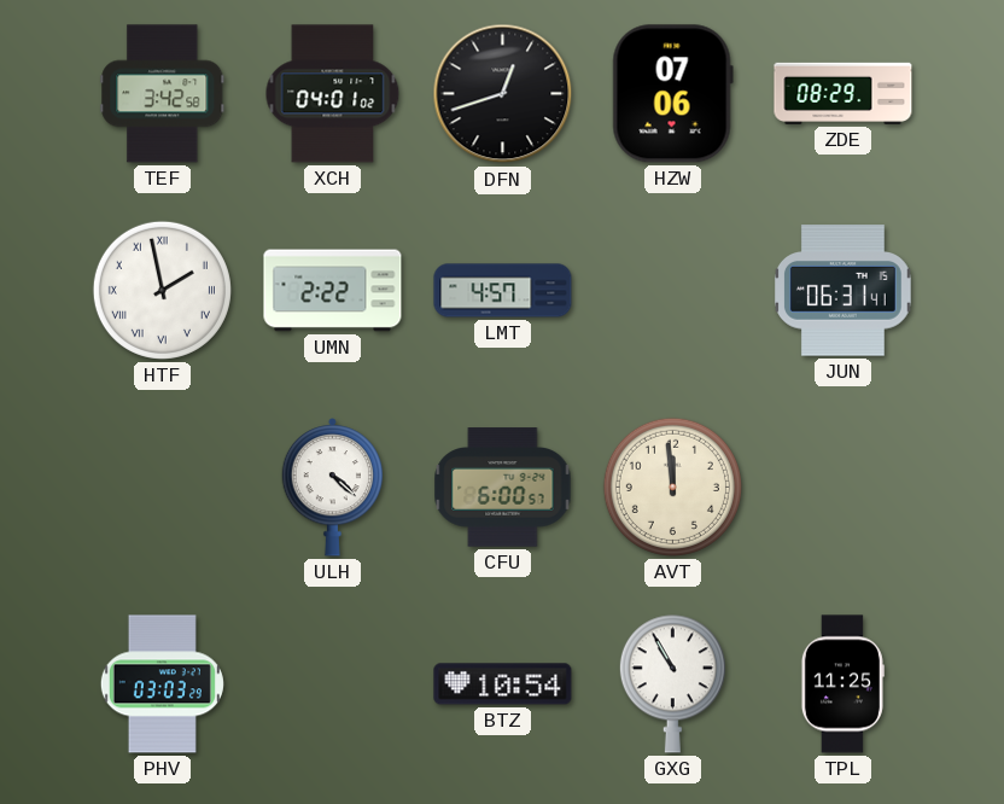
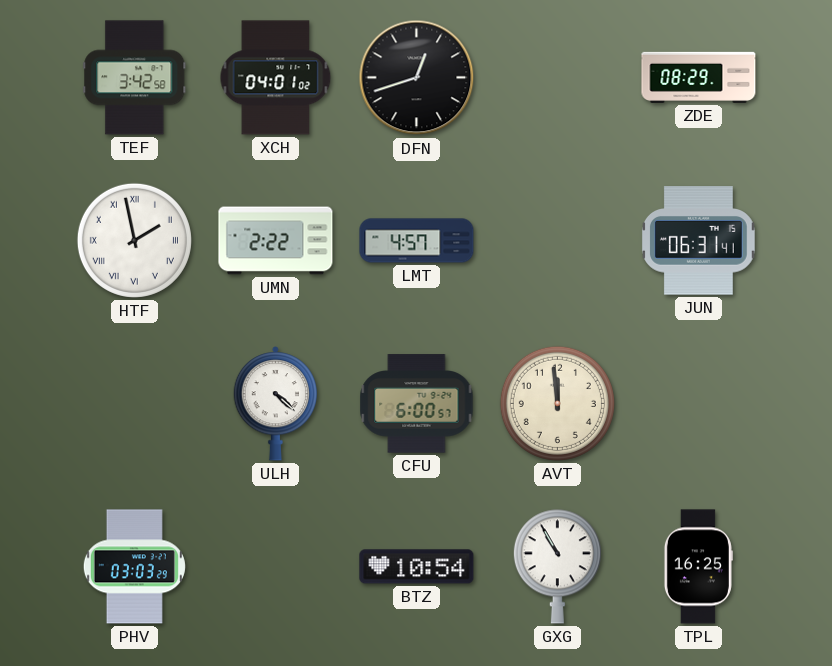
HZW: 07:06 -> none
TPL: 11:25 -> 16:25
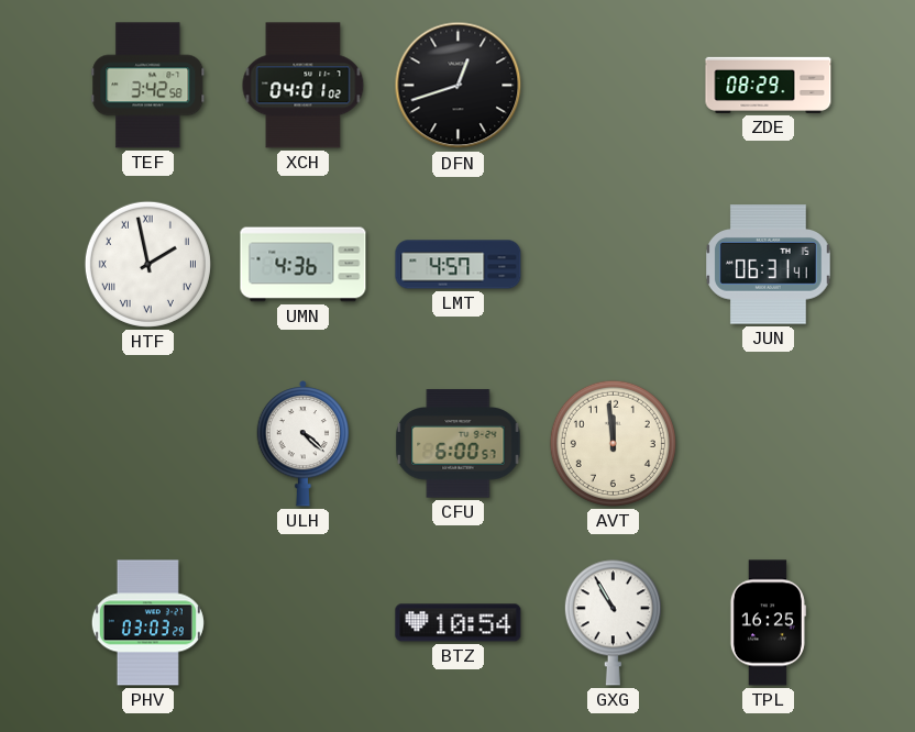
UMN: 2:22 -> 4:36
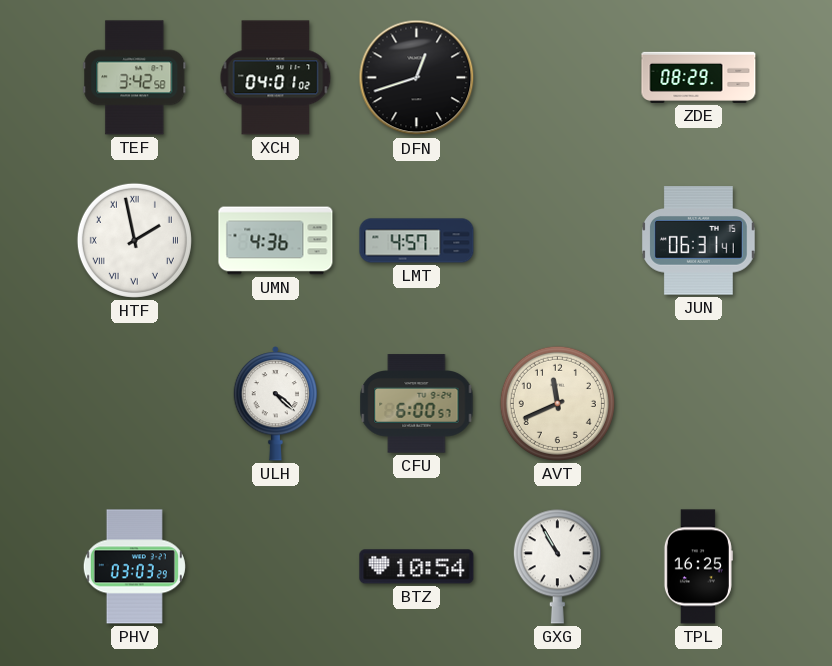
AVT: 11:59 -> 11:41
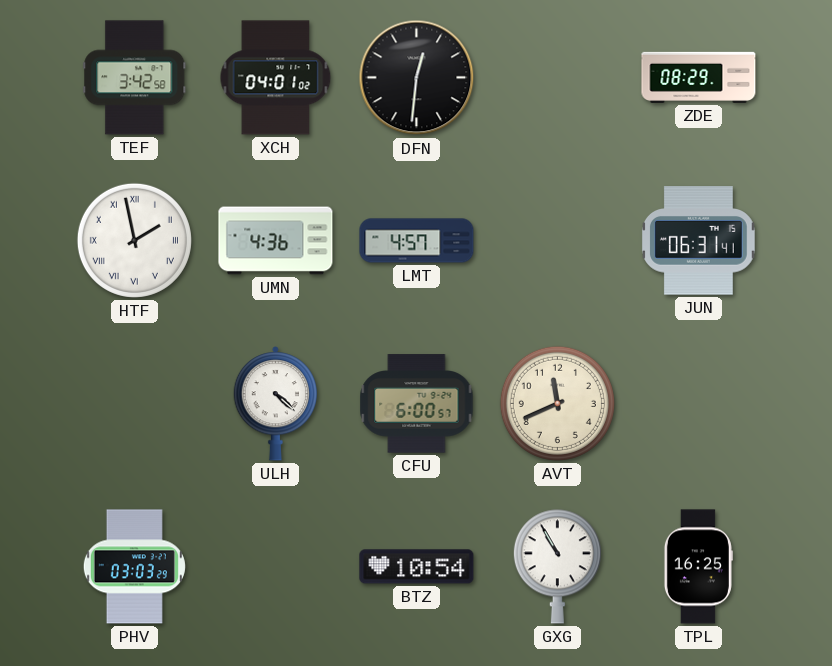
DFN: 12:42 -> 12:31
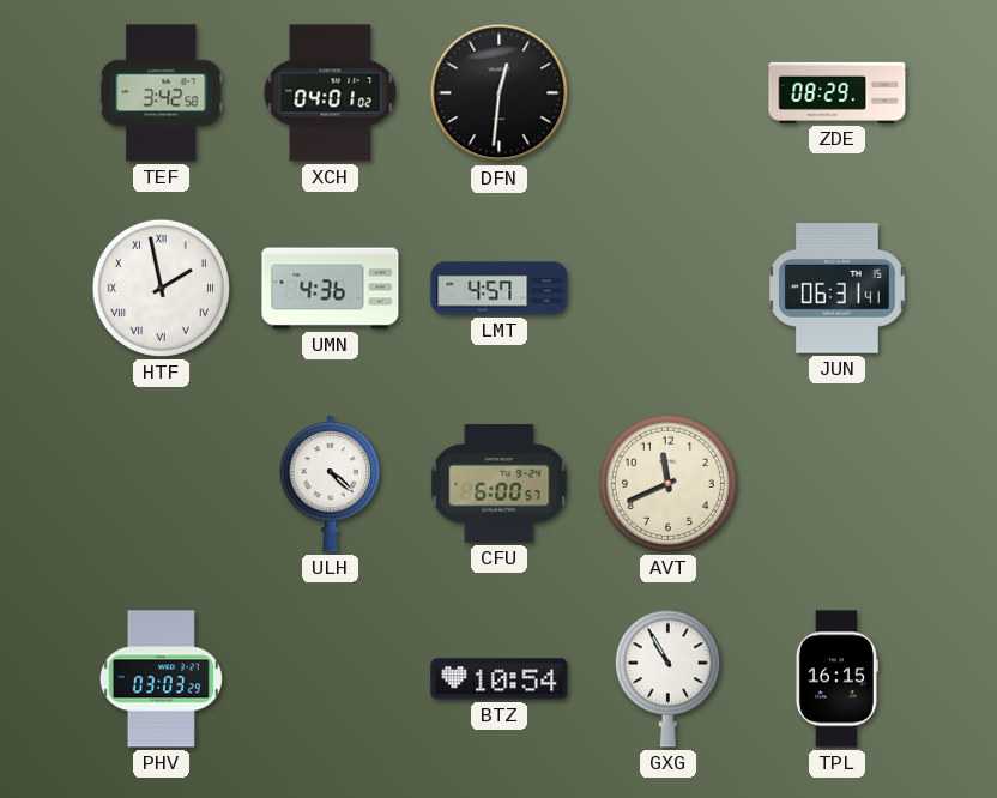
TPL: 16:25 -> 16:15
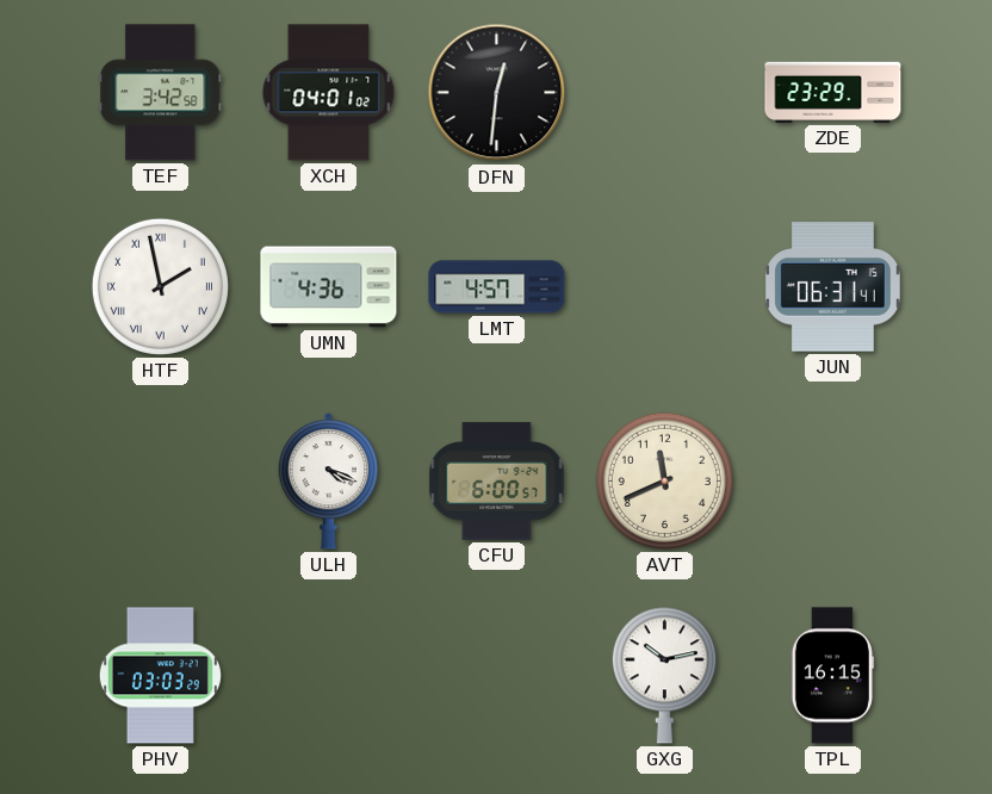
ZDE: 08:29 -> 23:29
ULH: 4:22 -> 4:19
BTZ: 10:54 -> none
GXG: 10:55 -> 10:13
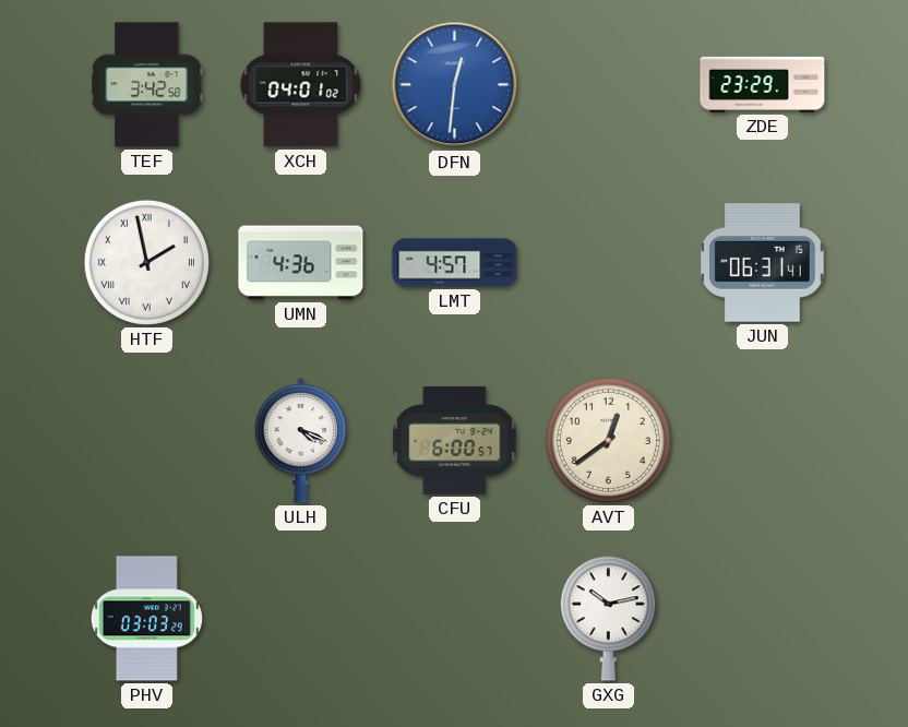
DFN dial: black -> blue
AVT: 11:41 -> 12:39
TPL: 16:15 -> none
